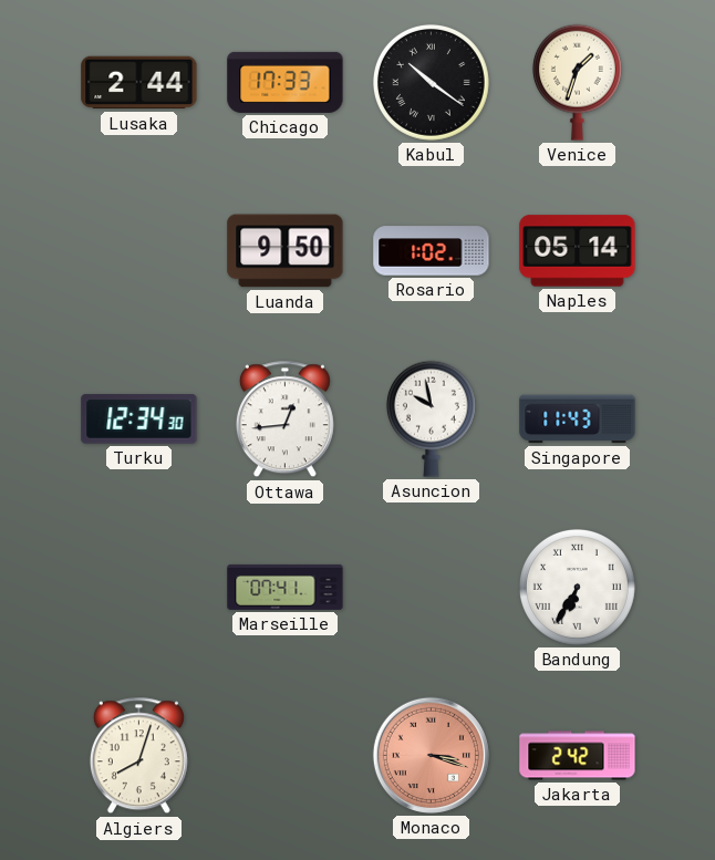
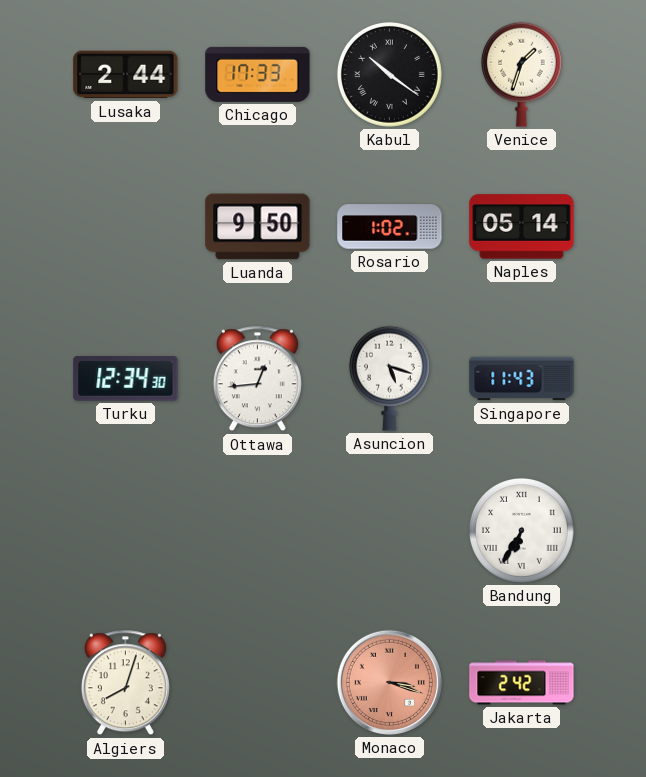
Asuncion: 9:58 -> 5:18
Marseille: 07:41 -> none
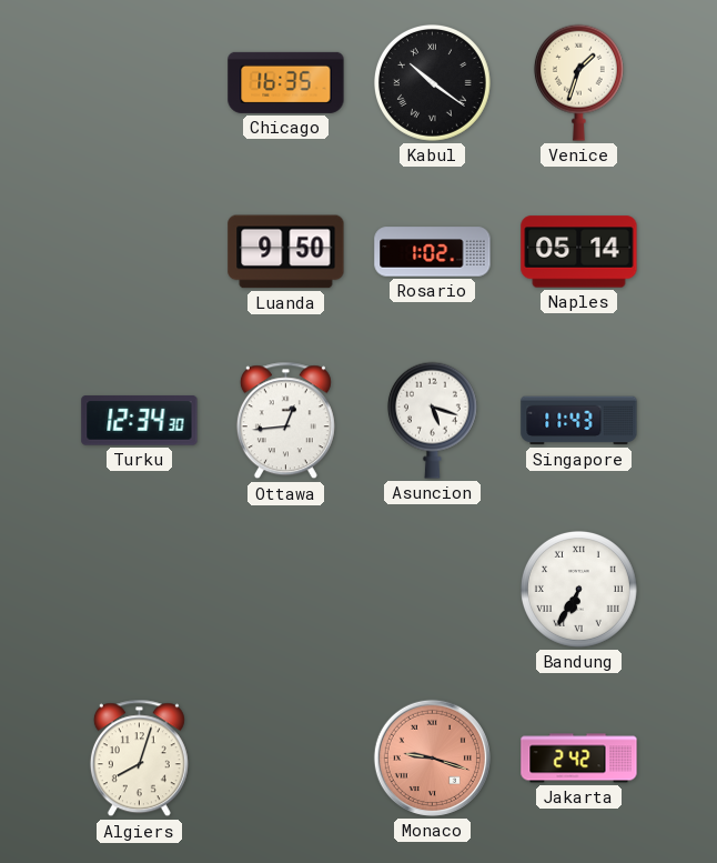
Lusaka: 2:44 -> none
Chicago: 17:33 -> 16:35
Monaco: 3:18 -> 9:18
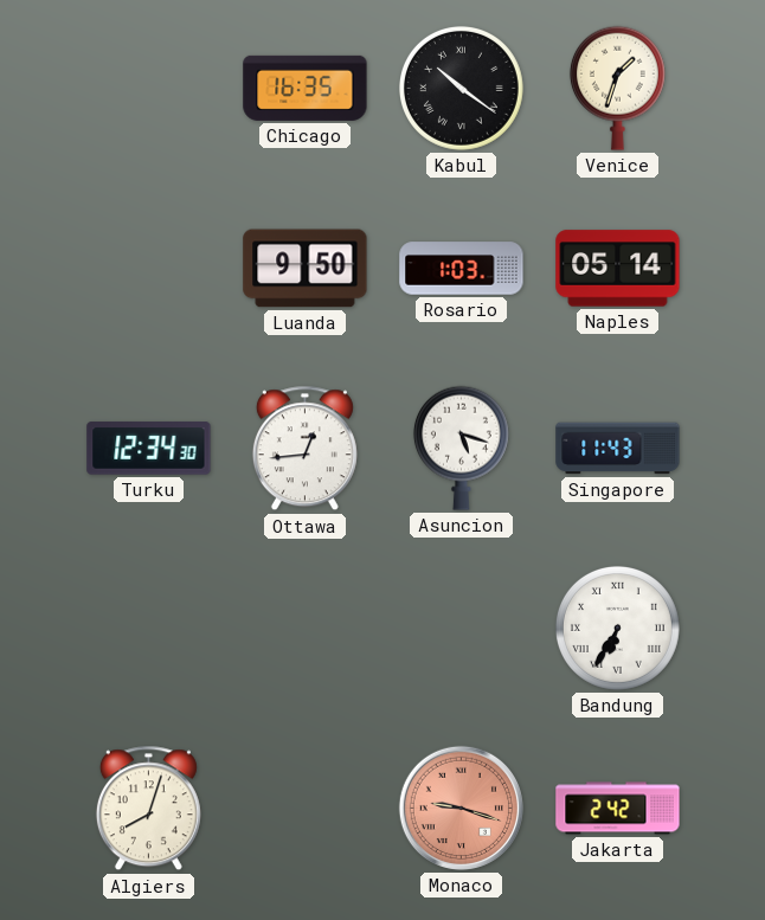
Rosario: 1:02 -> 1:03
